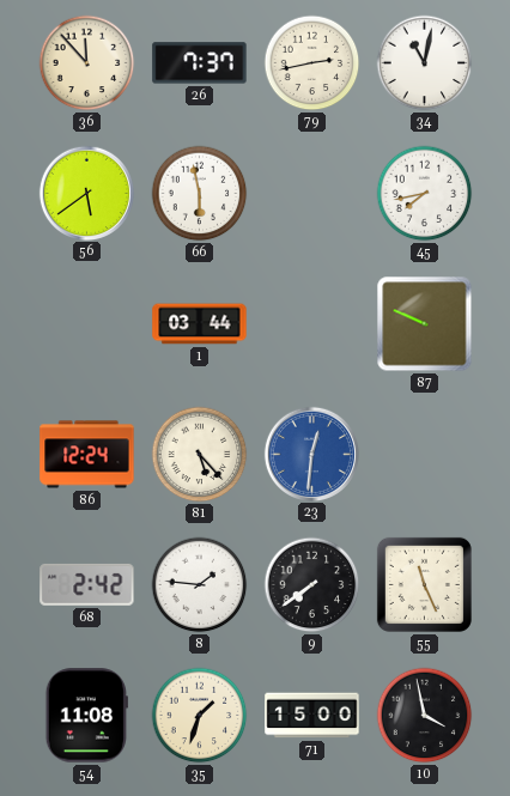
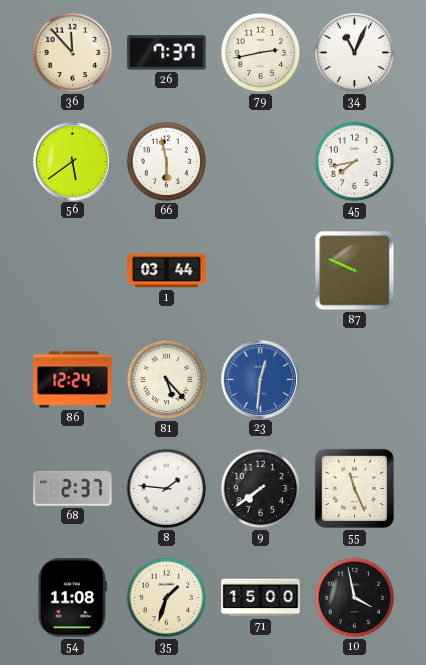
34: 11:02 -> 11:04
68: 2:42 -> 2:37
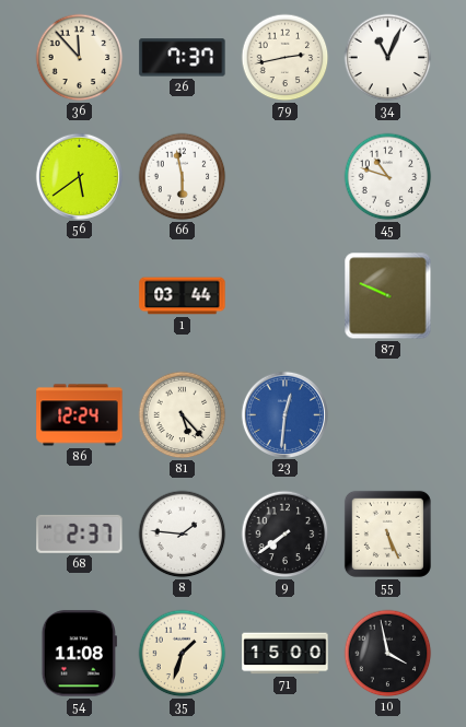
45: 7:43 -> 10:48
55: 11:26 -> 5:26
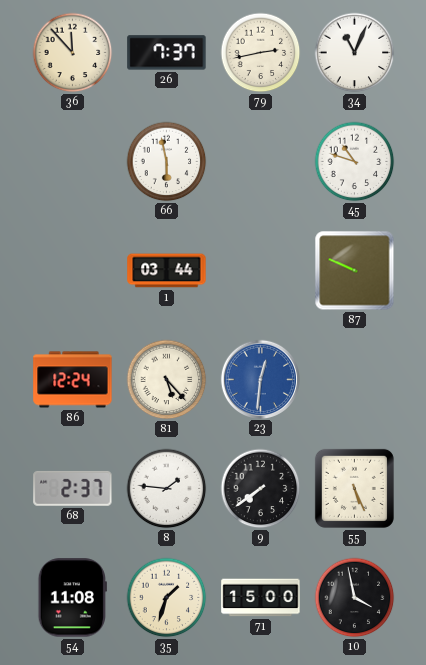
56: 5:39 -> none
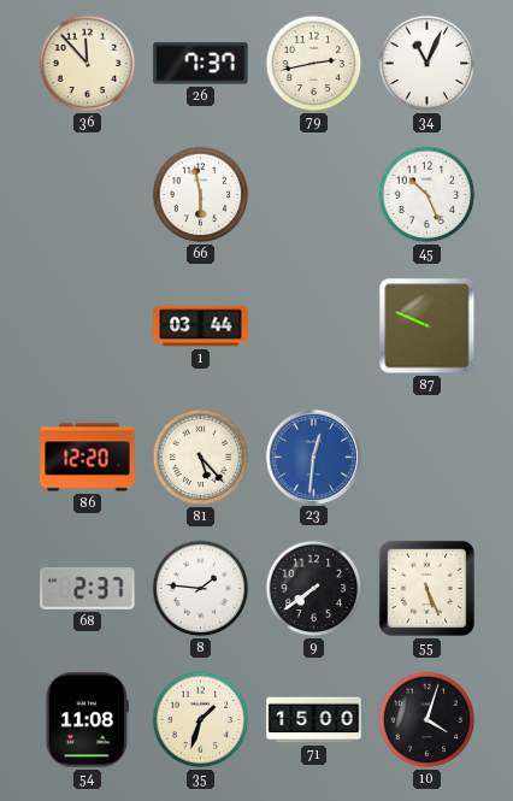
45: 10:48 -> 10:26
86: 12:24 -> 12:20
10: 3:58 -> 4:03
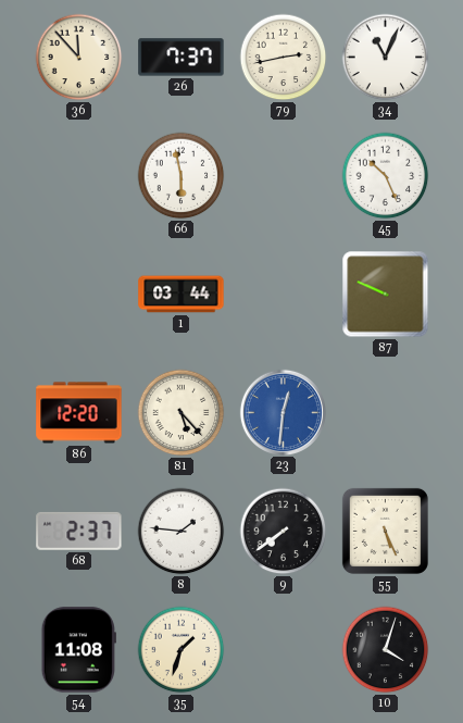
71: 15:00 -> none
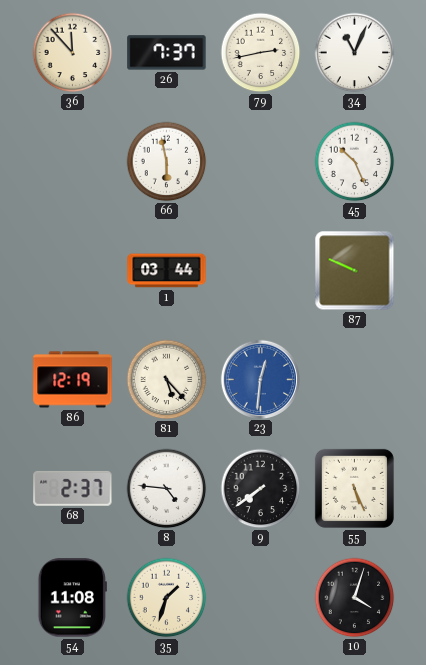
86: 12:20 -> 12:19
8: 1:46 -> 4:46
